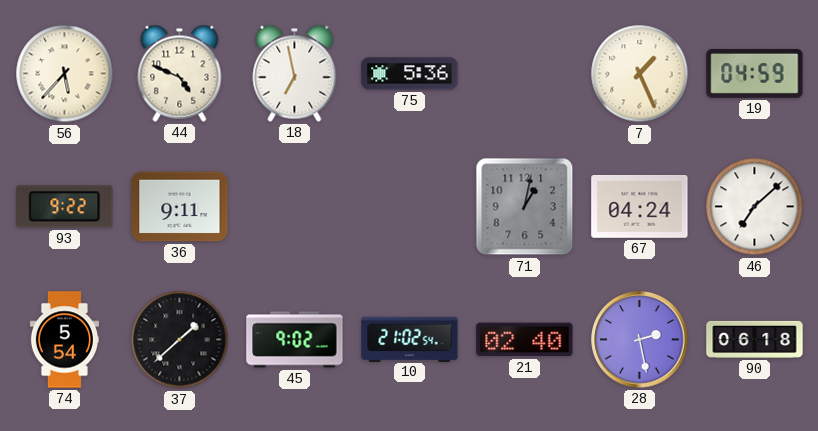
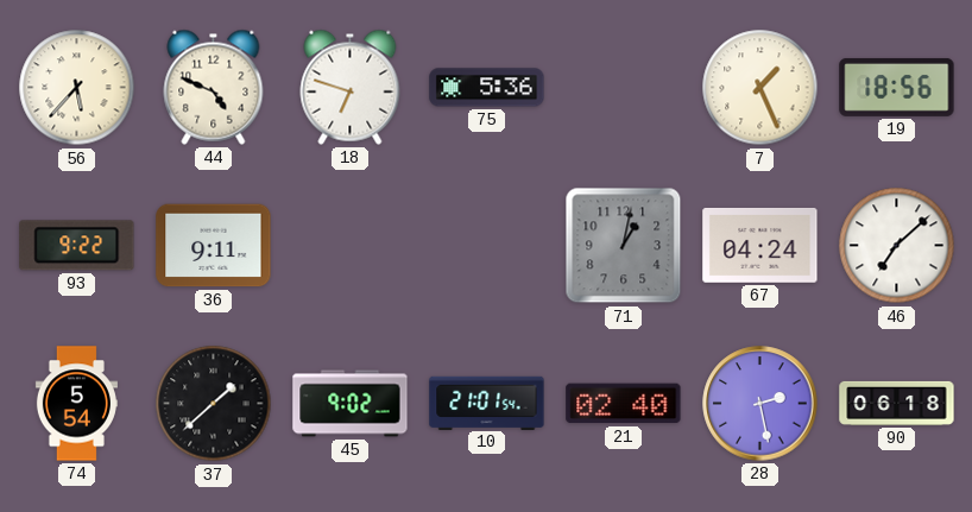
18: 6:58 -> 6:48
19: 04:59 -> 18:56
10: 21:02 -> 21:01
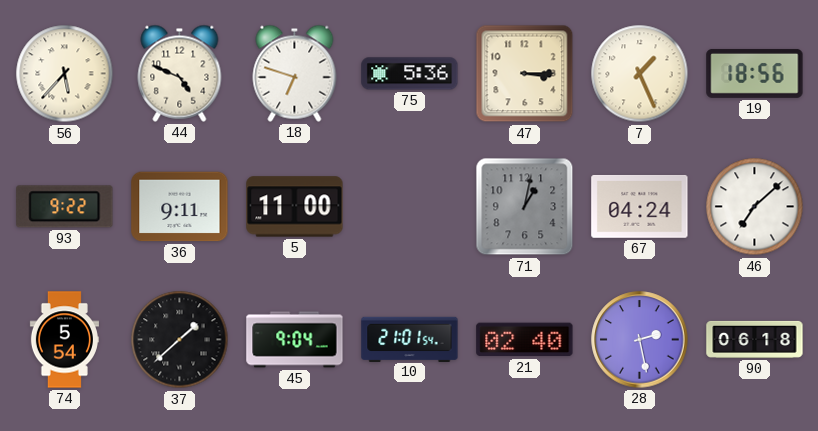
47: none -> 3:15
5: none -> 11:00
45: 9:02 -> 9:04
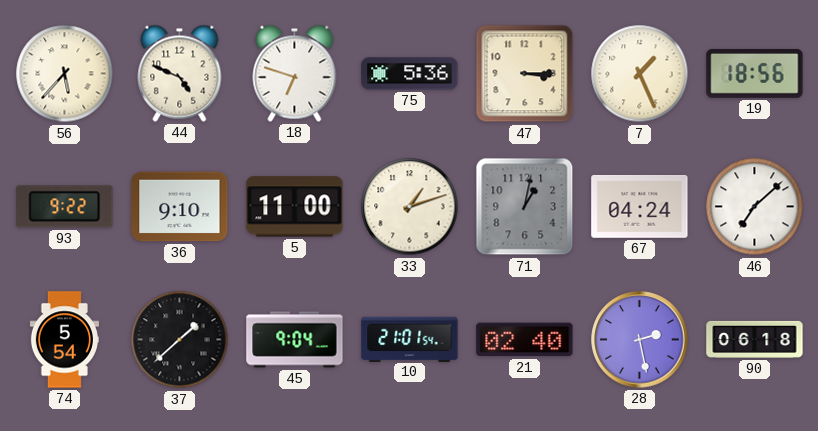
36: 9:11 -> 9:10
33: none -> 1:12
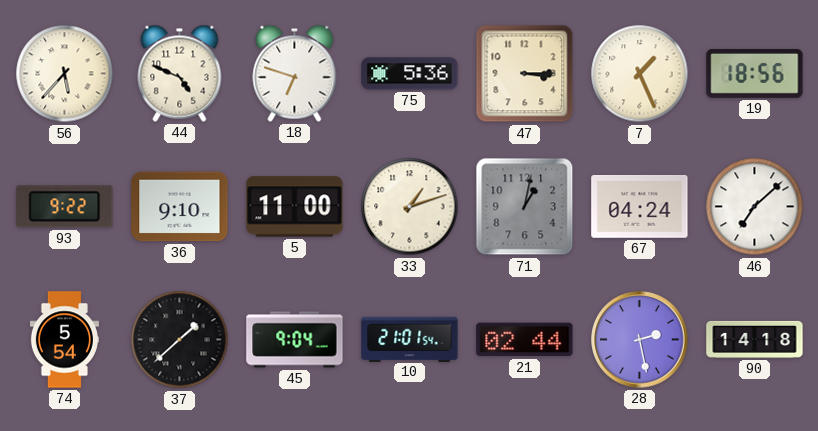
21: 02:40 -> 02:44
90: 06:18 -> 14:18
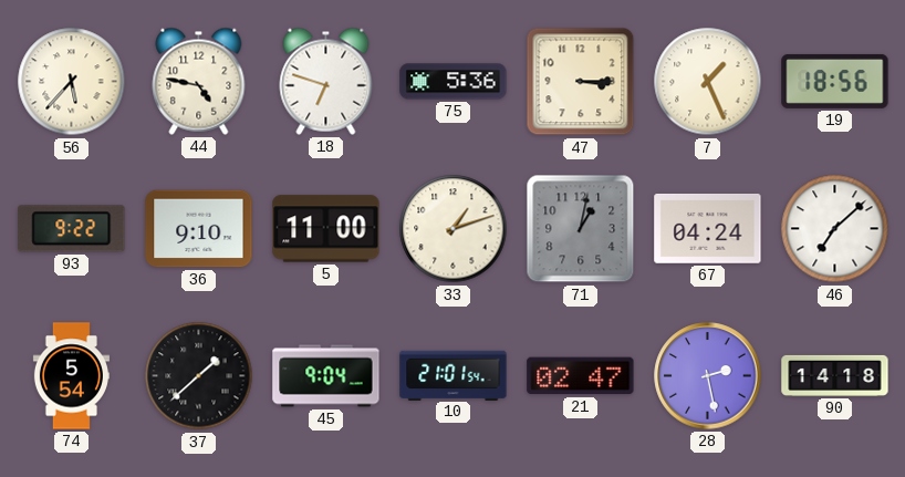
44: 4:49 -> 4:47
21: 02:44 -> 02:47
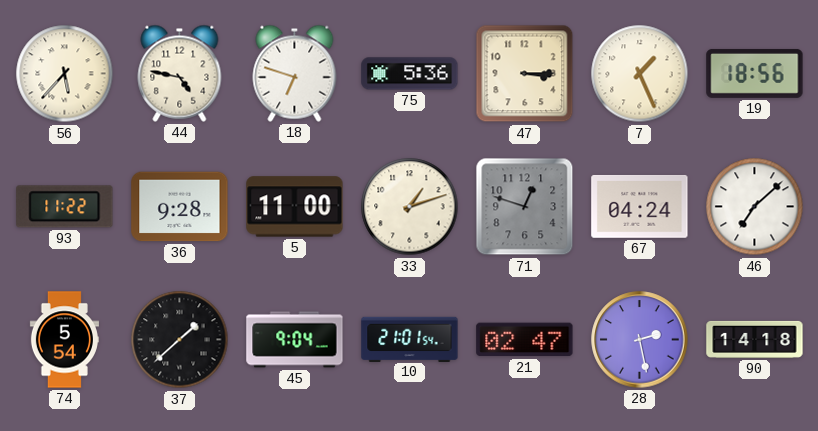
93: 9:22 -> 11:22
36: 9:10 -> 9:28
71: 1:02 -> 12:48
